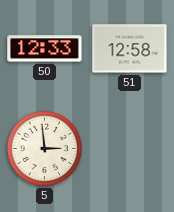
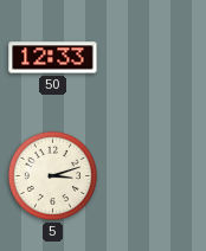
51: 12:58 -> none
5: 2:59 -> 3:12
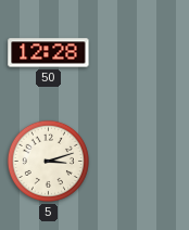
50: 12:33 -> 12:28
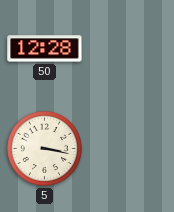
5: 3:12 -> 3:17
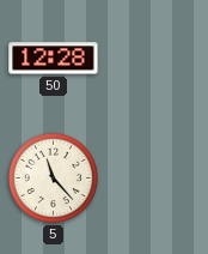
5: 3:17 -> 11:23
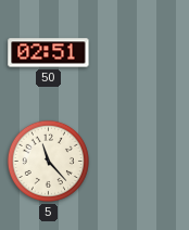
50: 12:28 -> 02:51
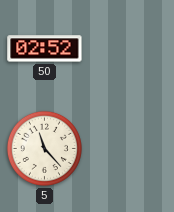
50: 02:51 -> 02:52
